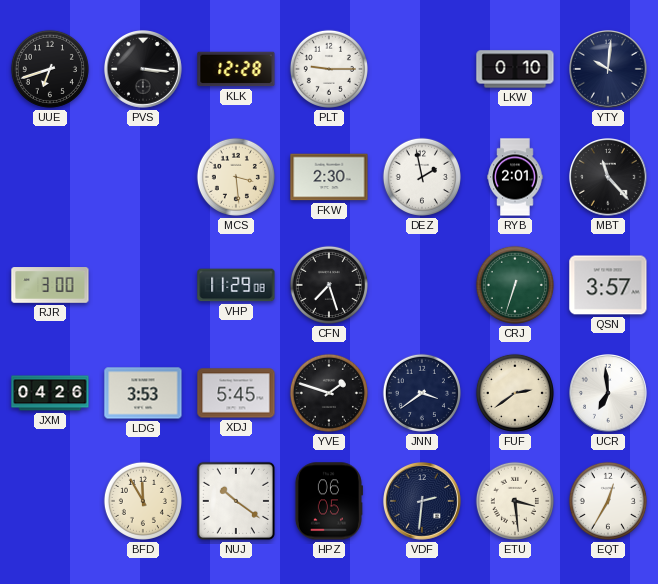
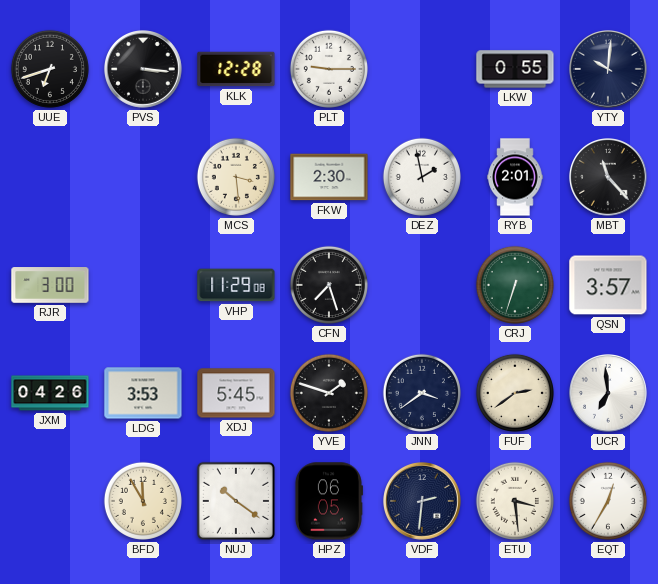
LKW: 0:10 -> 0:55
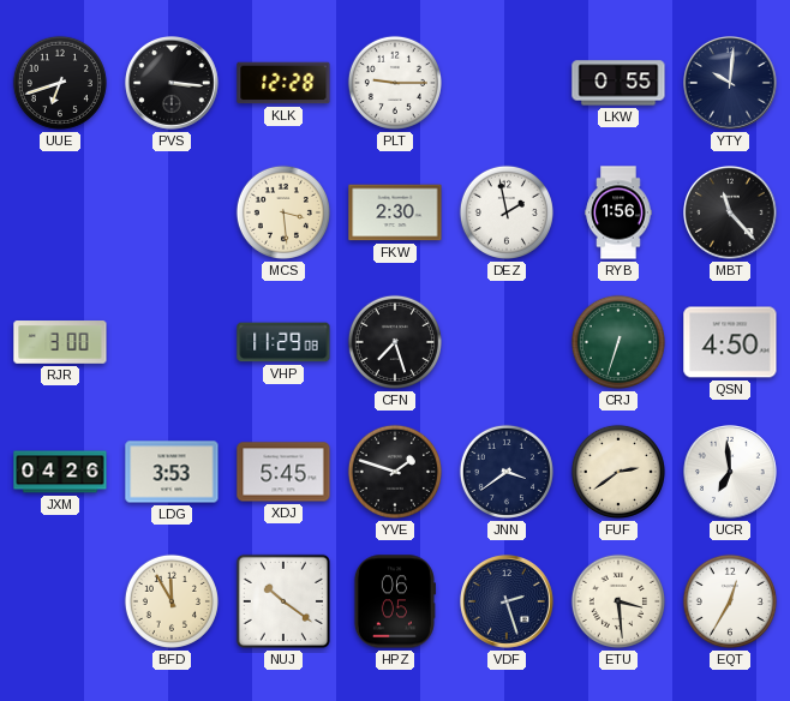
RYB: 2:01 -> 1:56
QSN: 3:57 -> 4:50
VDF: 2:31 -> 2:27
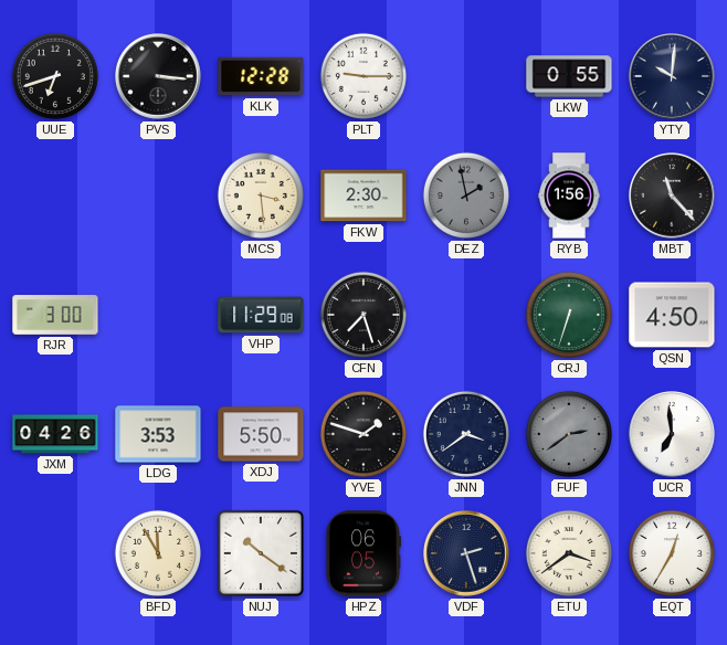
DEZ dial: white -> grey
XDJ: 5:45 -> 5:50
FUF dial: cream -> grey
ETU: 3:29 -> 3:39
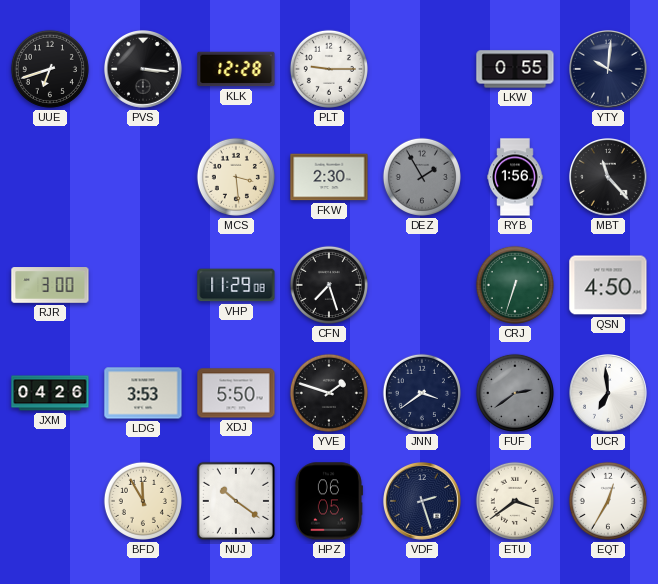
DEZ: 1:58 -> 1:55
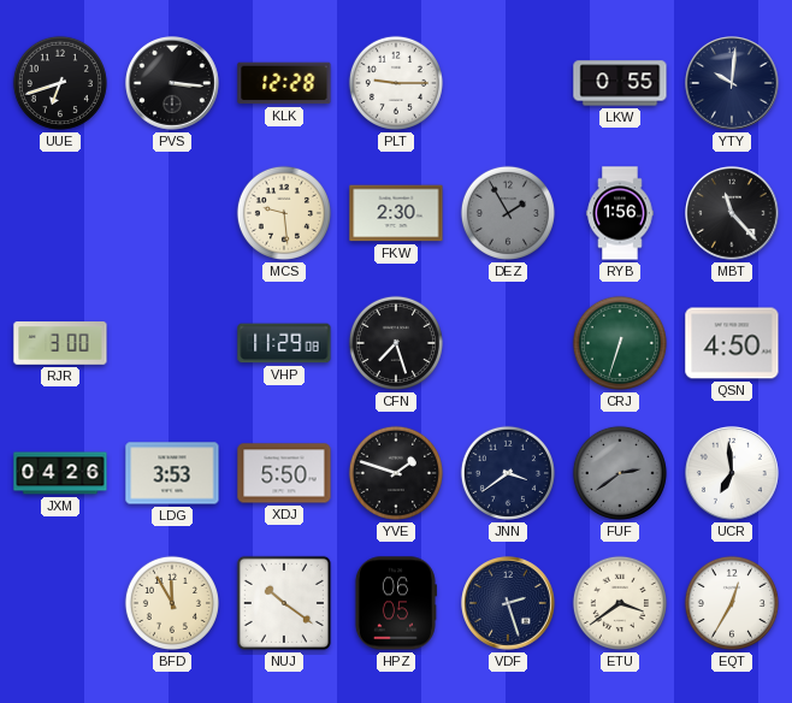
MCS: 3:29 -> 9:29
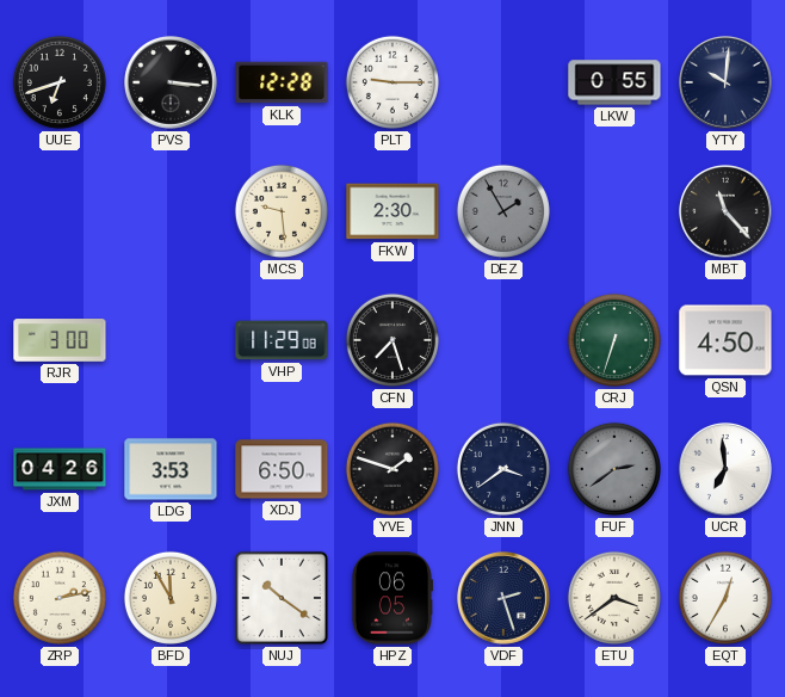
RYB: 1:56 -> none
XDJ: 5:50 -> 6:50
ZRP: none -> 2:13
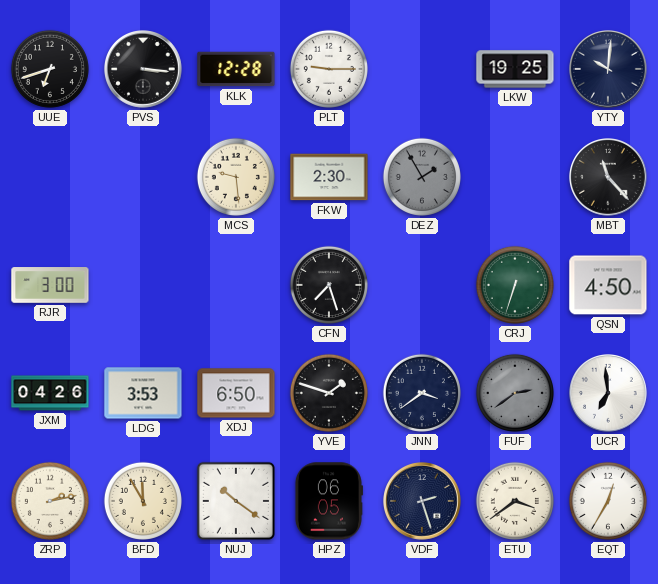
LKW: 0:55 -> 19:25
VHP: 11:29 -> none
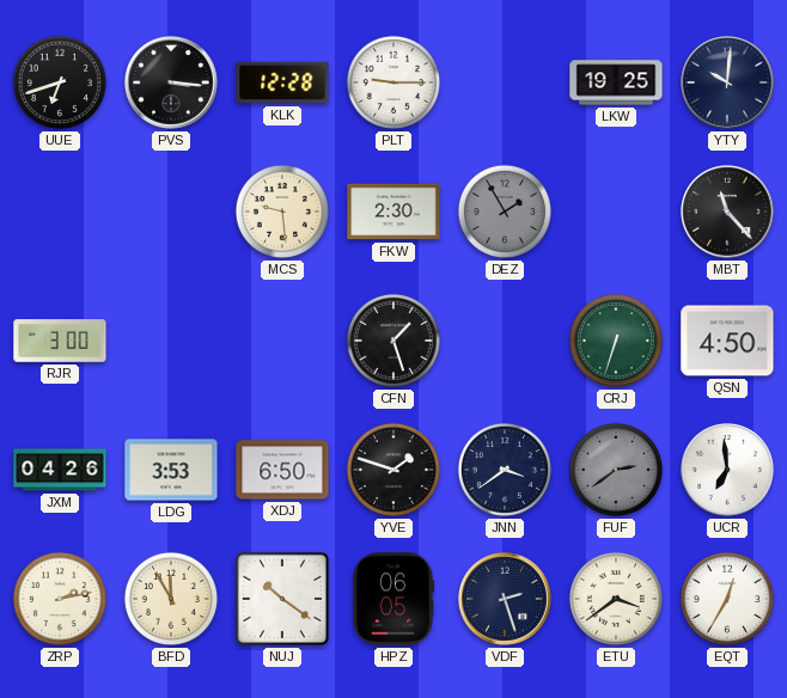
CFN: 7:27 -> 1:27
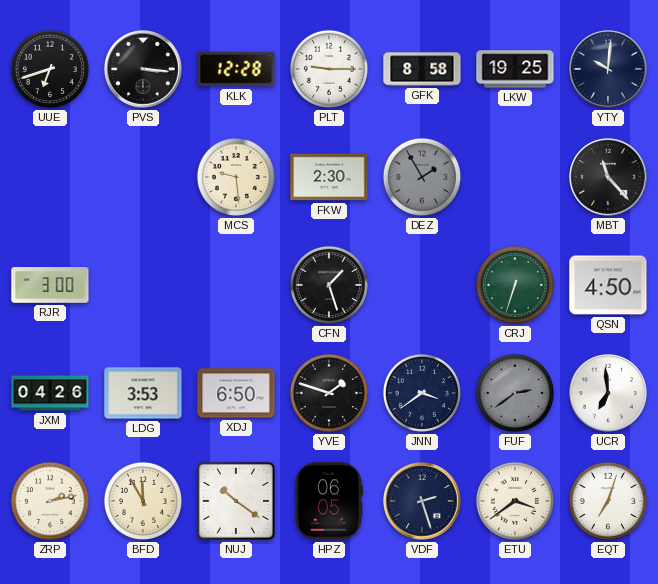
GFK: none -> 8:58
EQT: 12:35 -> 7:03
